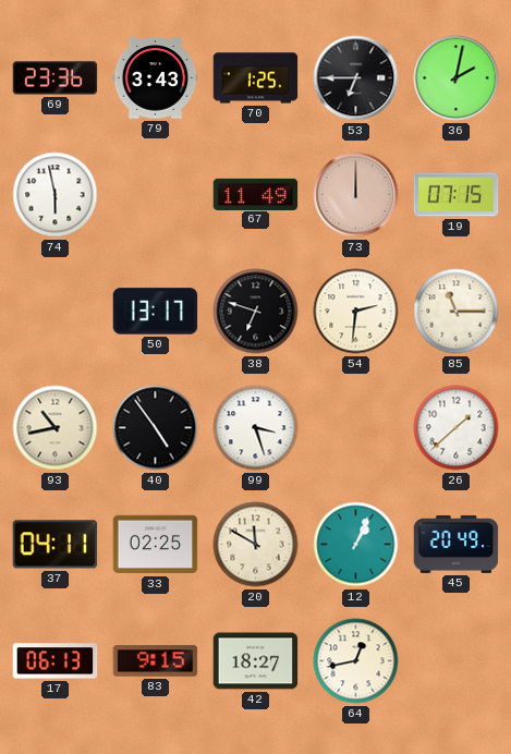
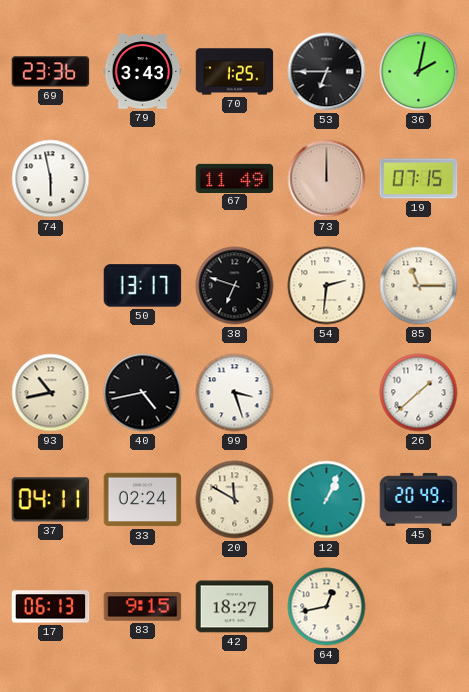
40: 4:54 -> 4:43
33: 02:25 -> 02:24
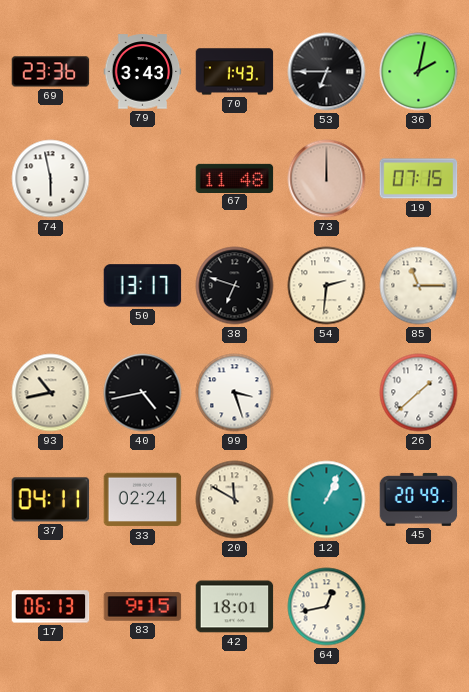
70: 1:25 -> 1:43
67: 11:49 -> 11:48
42: 18:27 -> 18:01
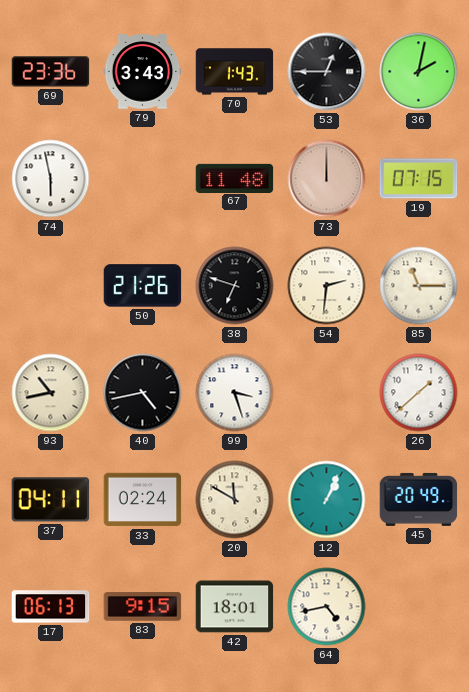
53: 6:45 -> 12:45
50: 13:17 -> 21:26
64: 12:43 -> 4:43
